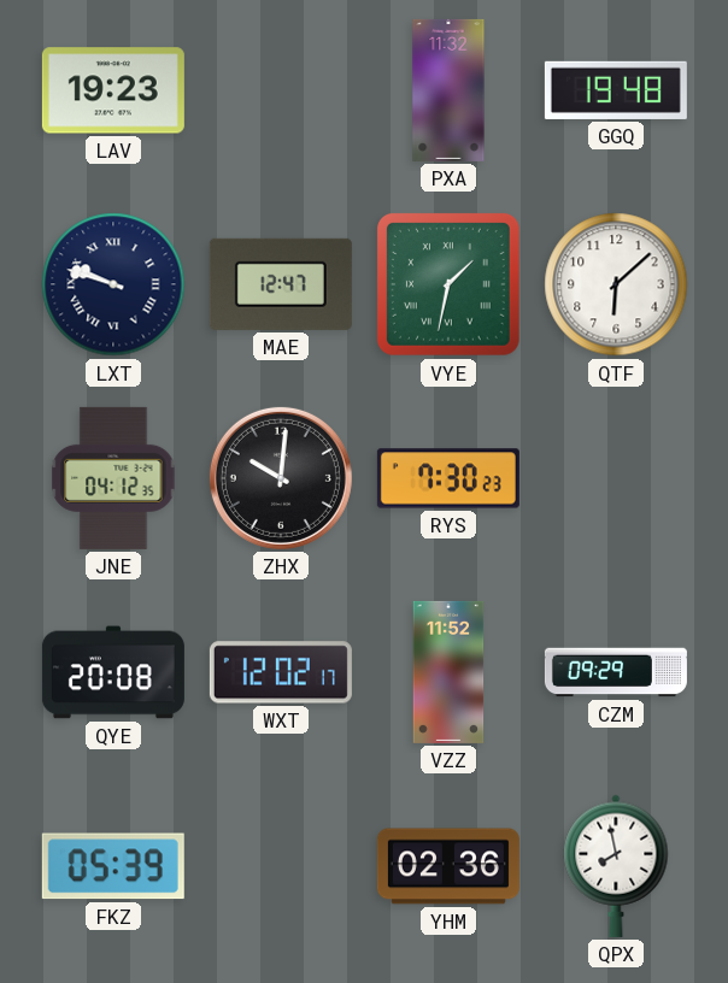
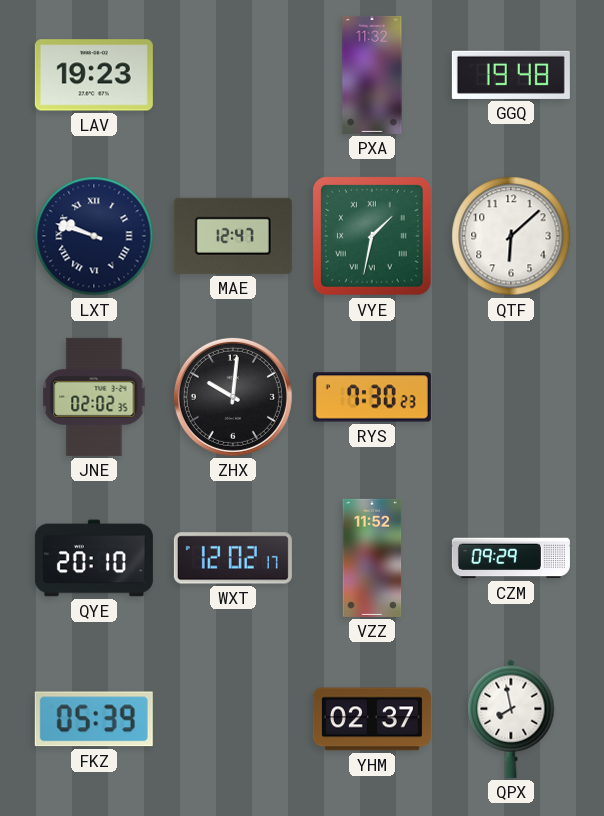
JNE: 04:12 -> 02:02
QYE: 20:08 -> 20:10
YHM: 02:36 -> 02:37
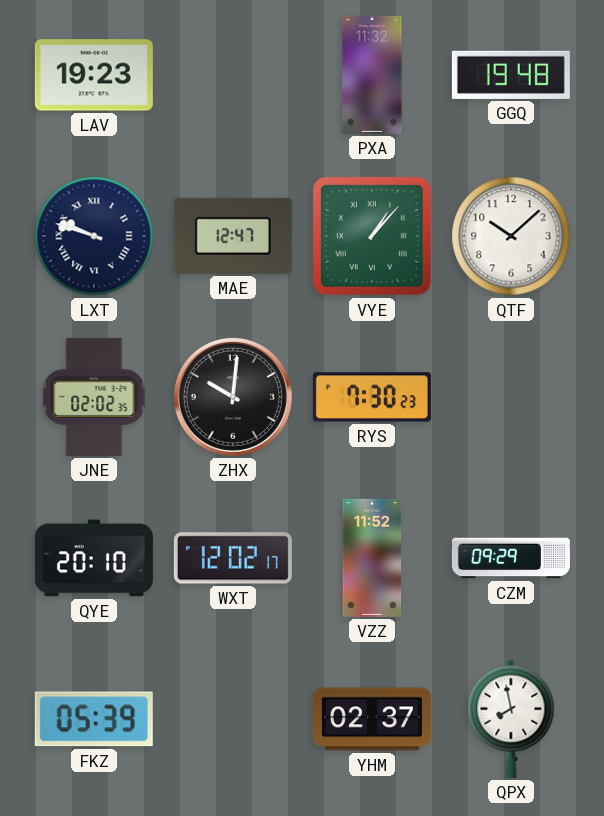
VYE: 1:32 -> 1:07
QTF: 6:08 -> 10:08
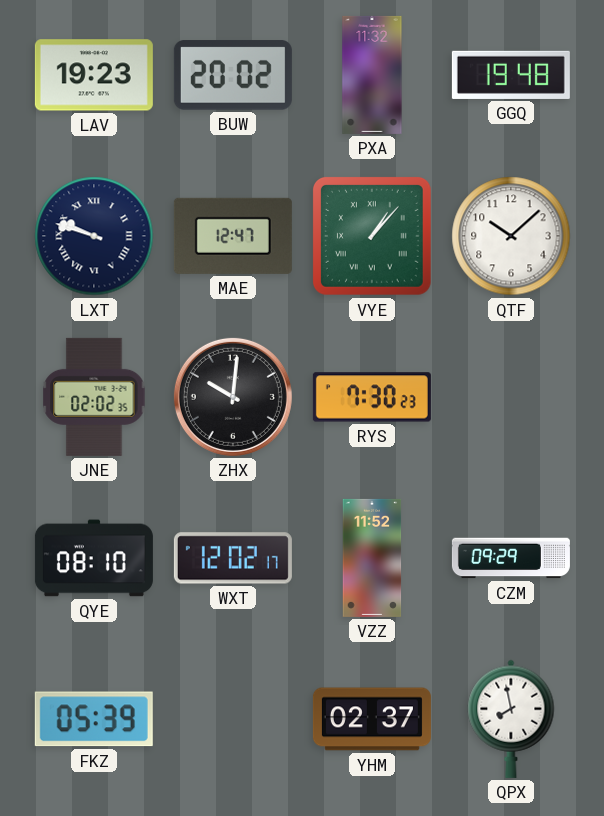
BUW: none -> 20:02
QYE: 20:10 -> 08:10
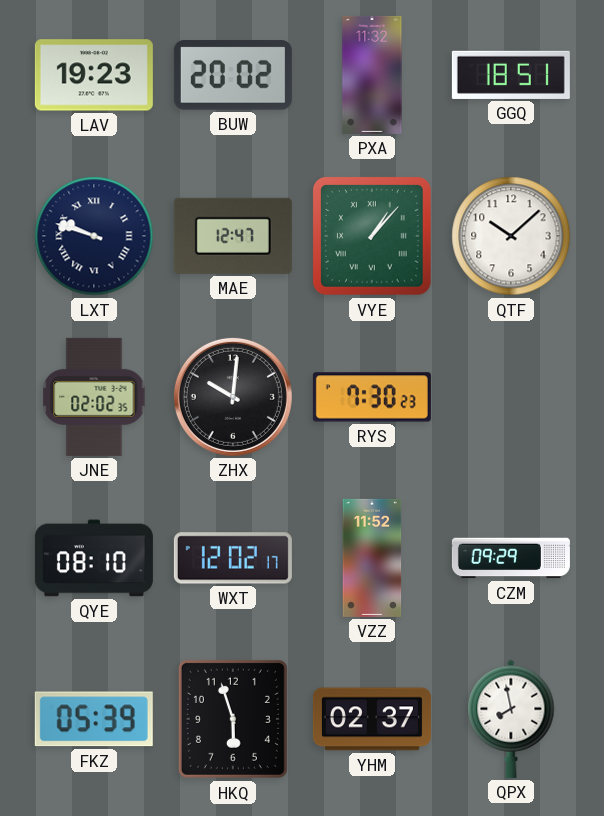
GGQ: 19:48 -> 18:51
HKQ: none -> 5:57
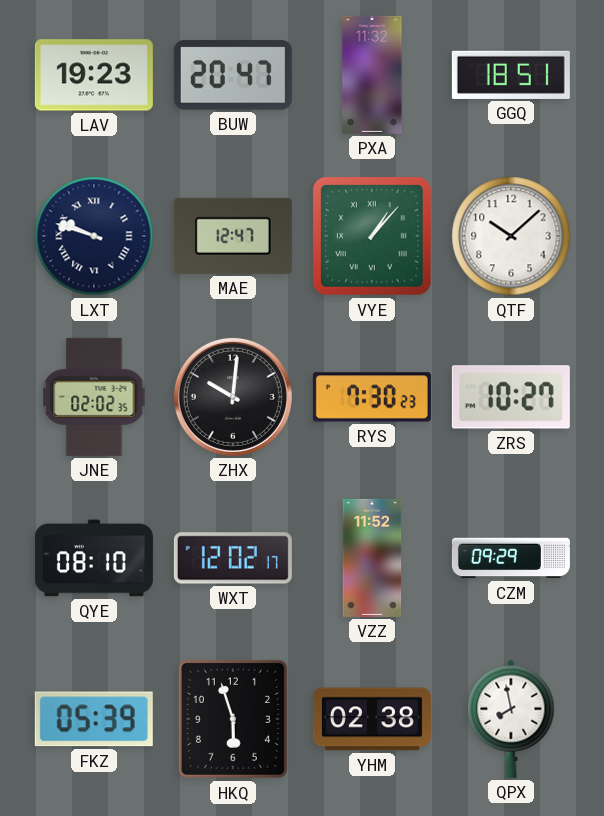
BUW: 20:02 -> 20:47
ZRS: none -> 10:27
YHM: 02:37 -> 02:38
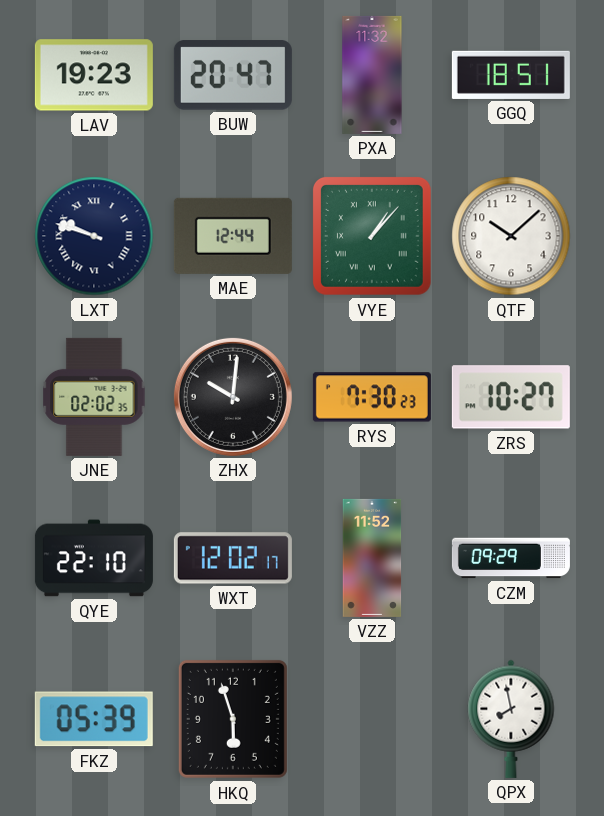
MAE: 12:47 -> 12:44
QYE: 08:10 -> 22:10
YHM: 02:38 -> none
